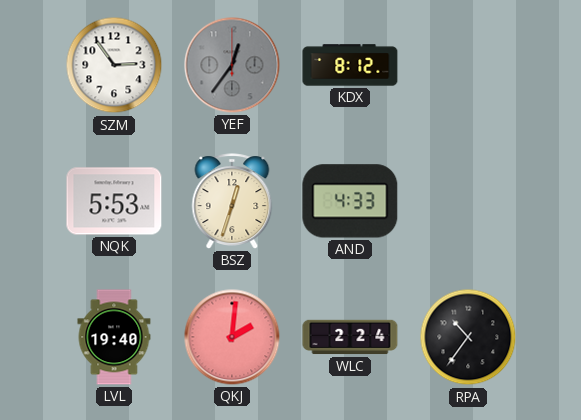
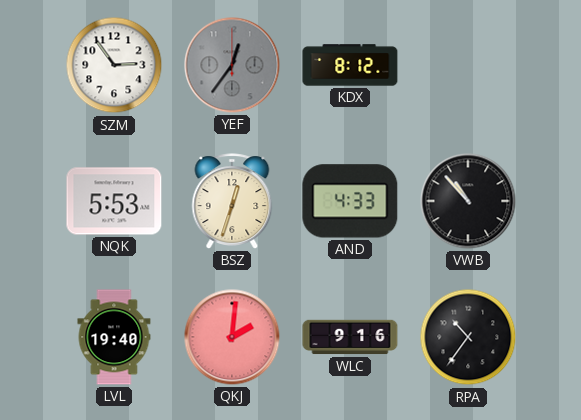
VWB: none -> 10:53
WLC: 2:24 -> 9:16
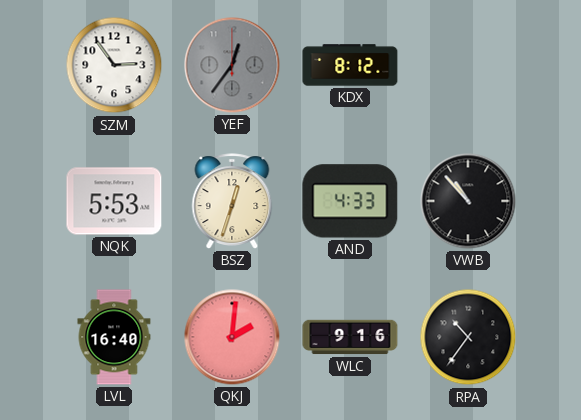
LVL: 19:40 -> 16:40
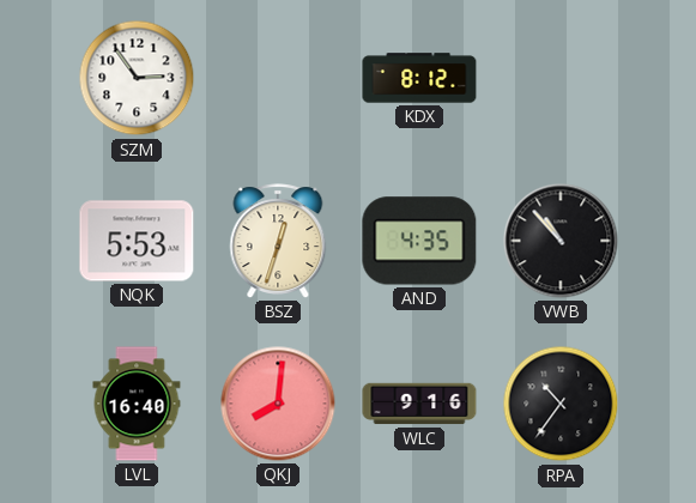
YEF: 12:36 -> none
AND: 4:33 -> 4:35
QKJ: 2:01 -> 8:01
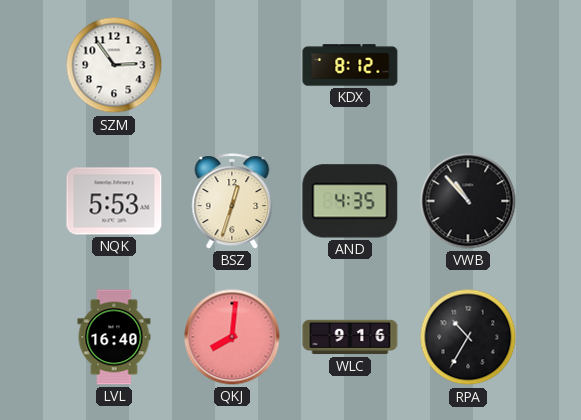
RPA: 10:36 -> 10:35
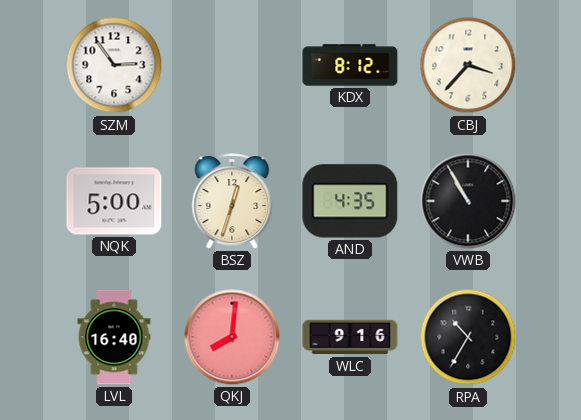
CBJ: none -> 3:37
NQK: 5:53 -> 5:00
VWB: 10:53 -> 10:55
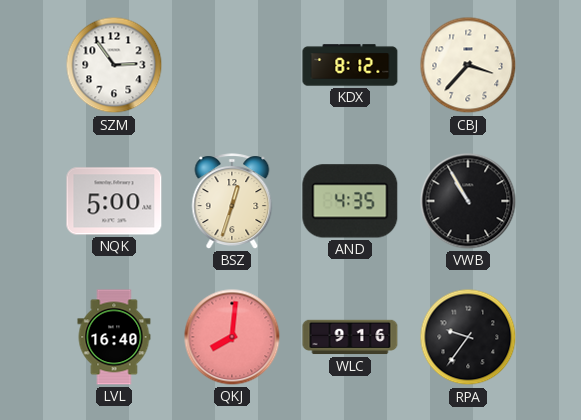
RPA: 10:35 -> 9:36
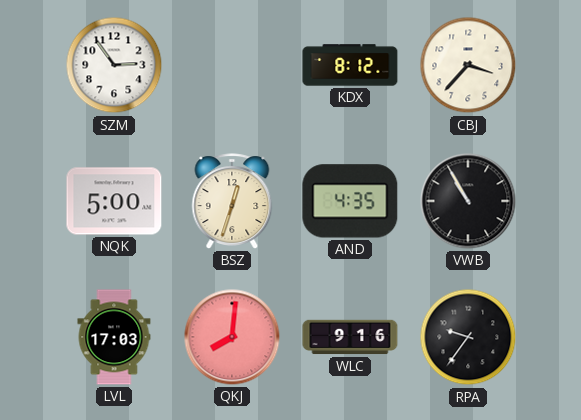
LVL: 16:40 -> 17:03
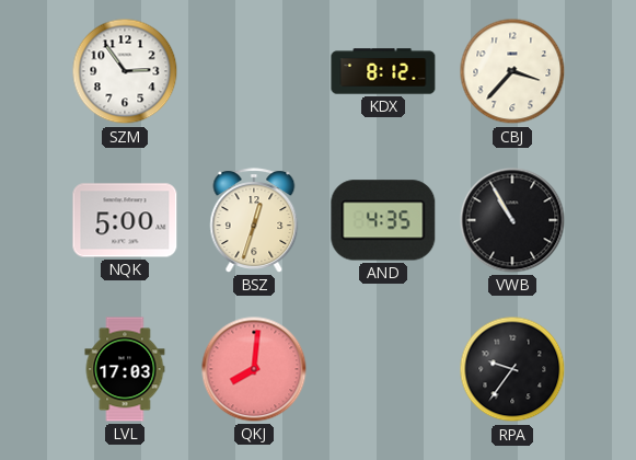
WLC: 9:16 -> none
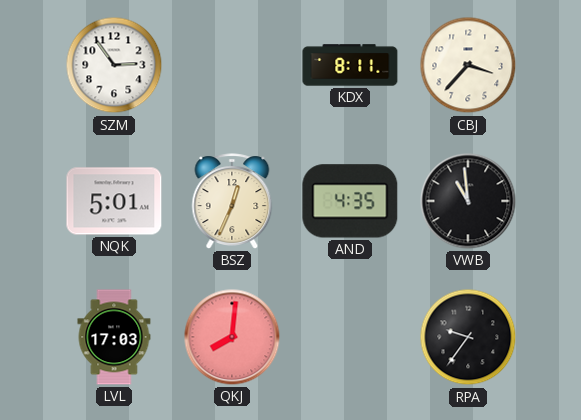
KDX: 8:12 -> 8:11
NQK: 5:00 -> 5:01
BSZ: 12:33 -> 12:34
VWB: 10:55 -> 10:59
